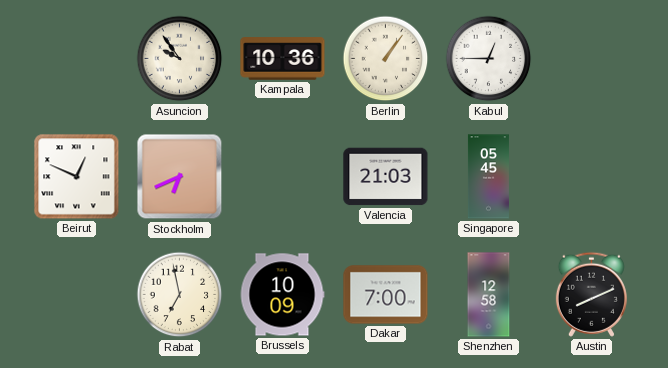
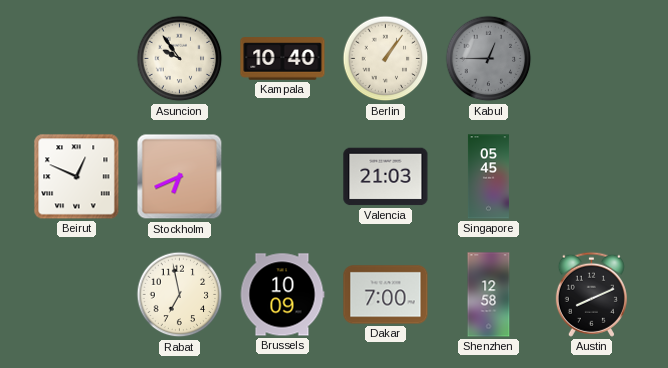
Kampala: 10:36 -> 10:40
Kabul dial: white -> grey
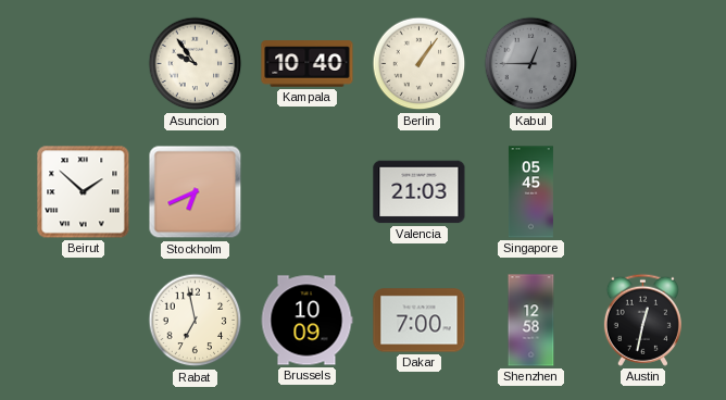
Beirut: 12:49 -> 1:52
Austin: 8:11 -> 12:32
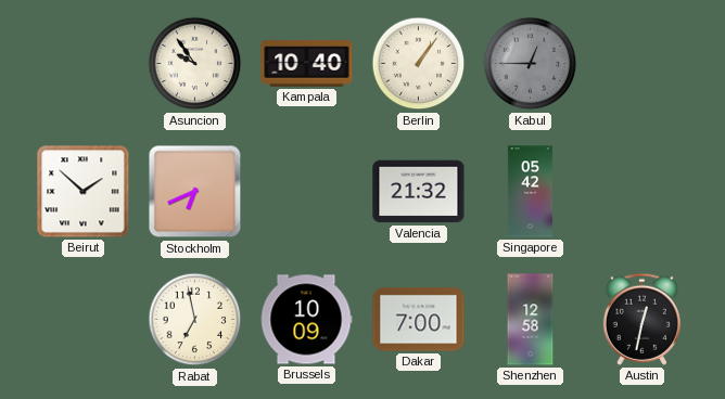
Valencia: 21:03 -> 21:32
Singapore: 05:45 -> 05:42
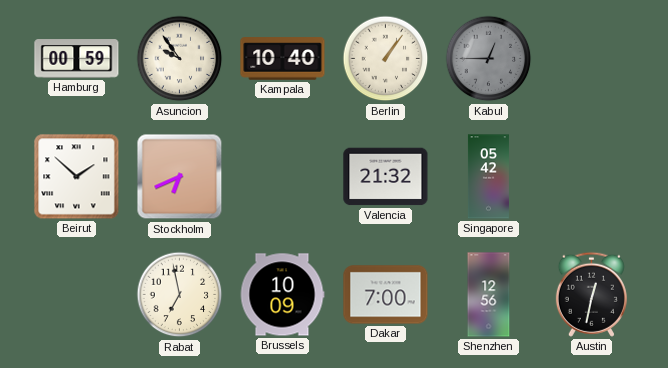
Hamburg: none -> 00:59
Shenzhen: 12:58 -> 12:56
